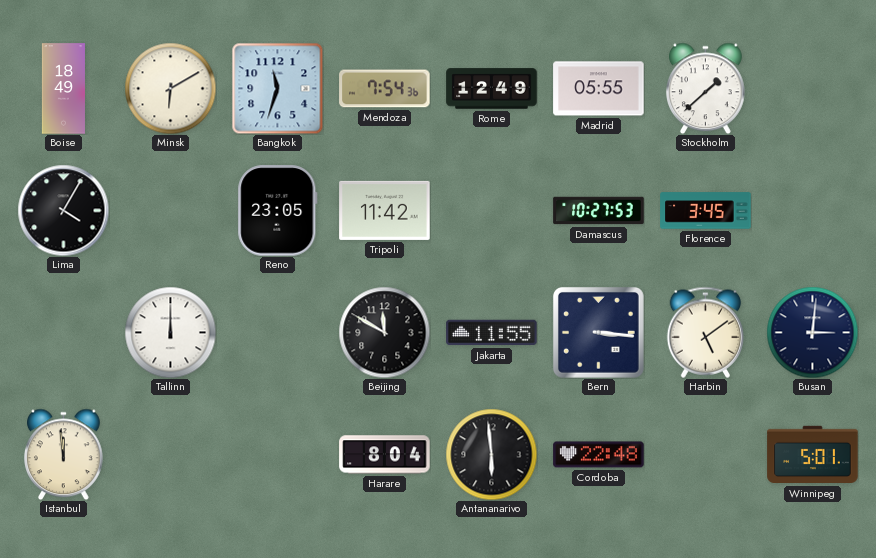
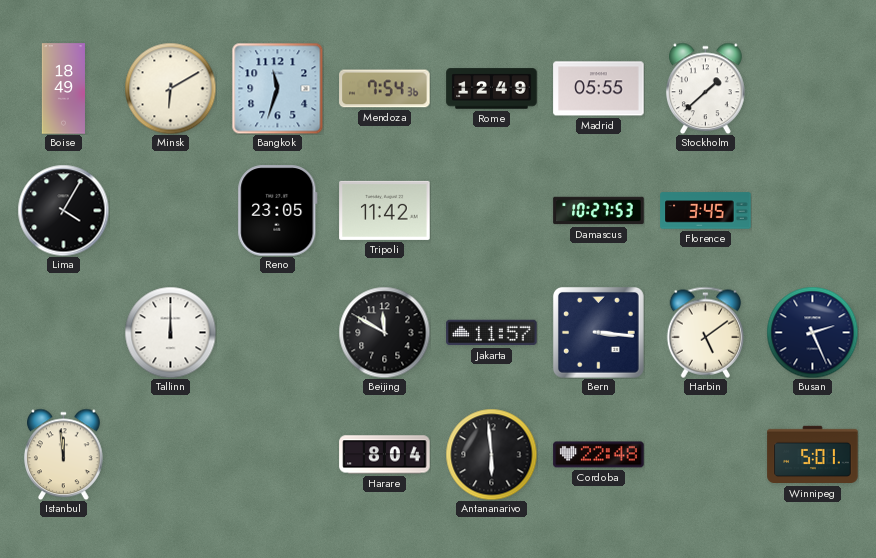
Jakarta: 11:55 -> 11:57
Busan: 3:01 -> 2:26
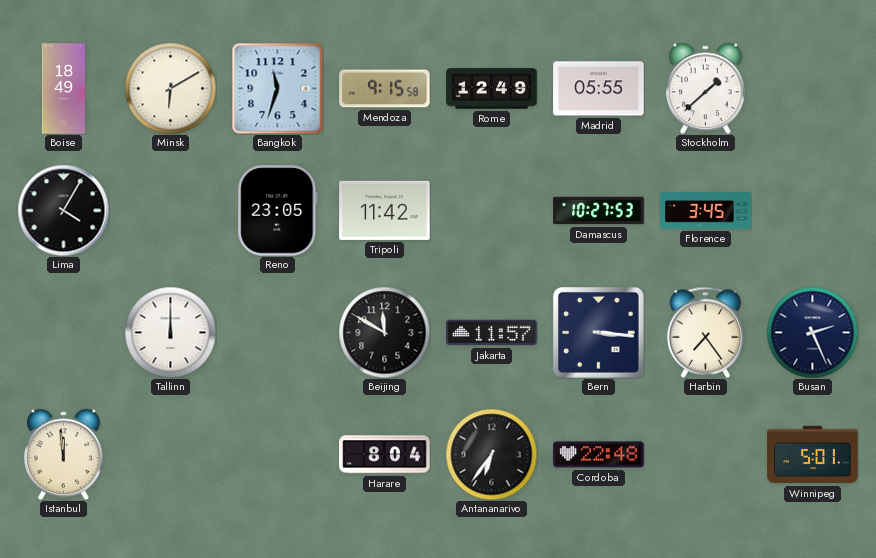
Mendoza: 7:54 -> 9:15
Harbin: 5:09 -> 7:24
Antananarivo: 5:59 -> 6:36
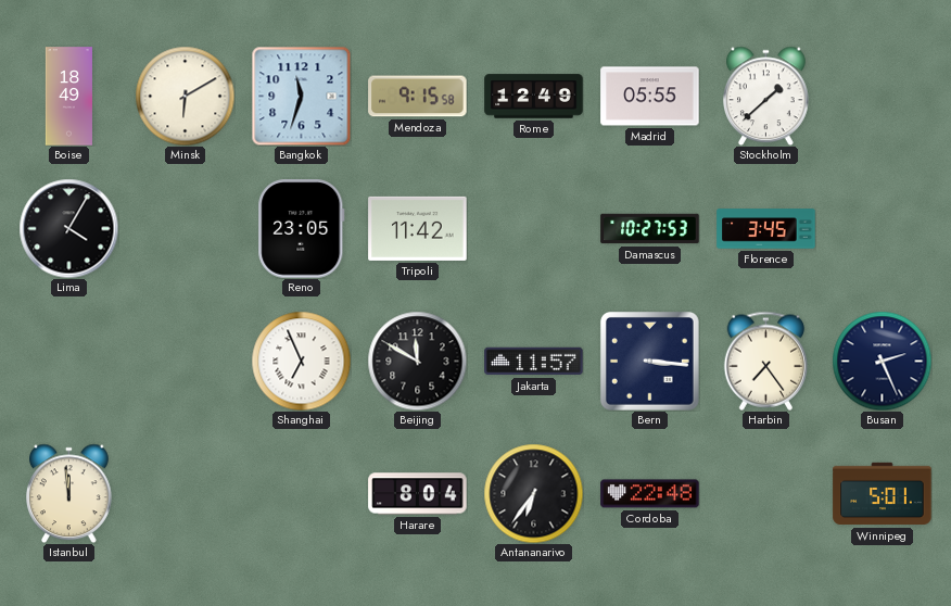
Tallinn: 12:00 -> none
Shanghai: none -> 6:56
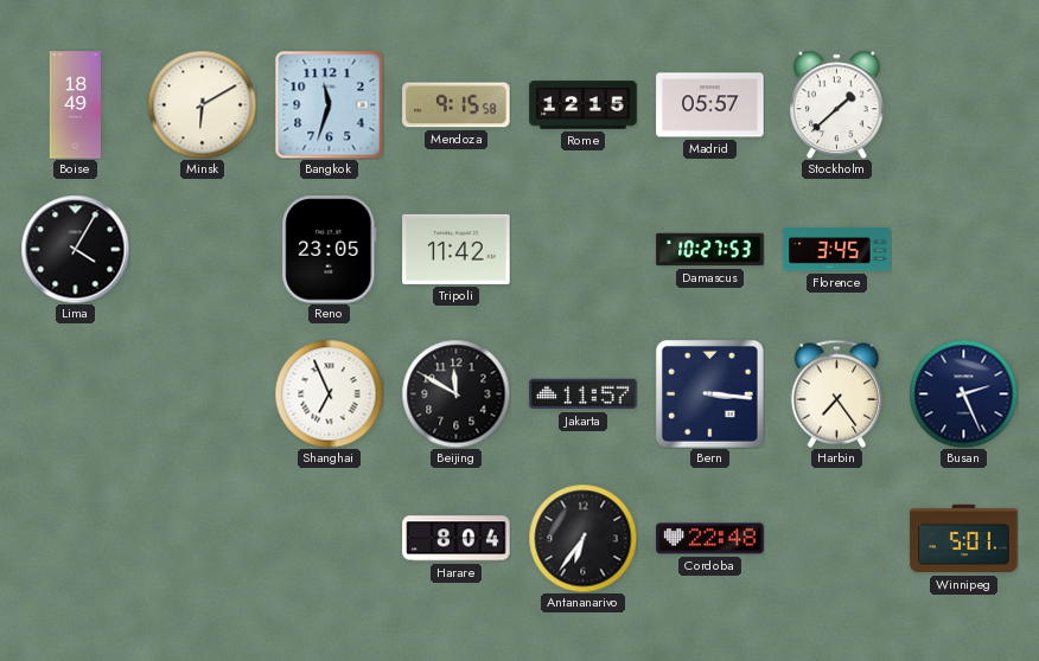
Rome: 12:49 -> 12:15
Madrid: 05:55 -> 05:57
Istanbul: 11:59 -> none
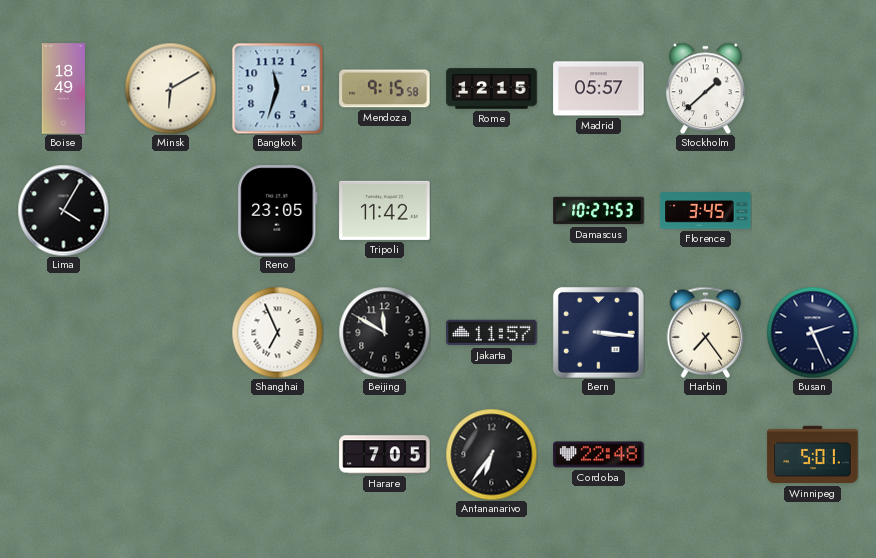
Harare: 8:04 -> 7:05
